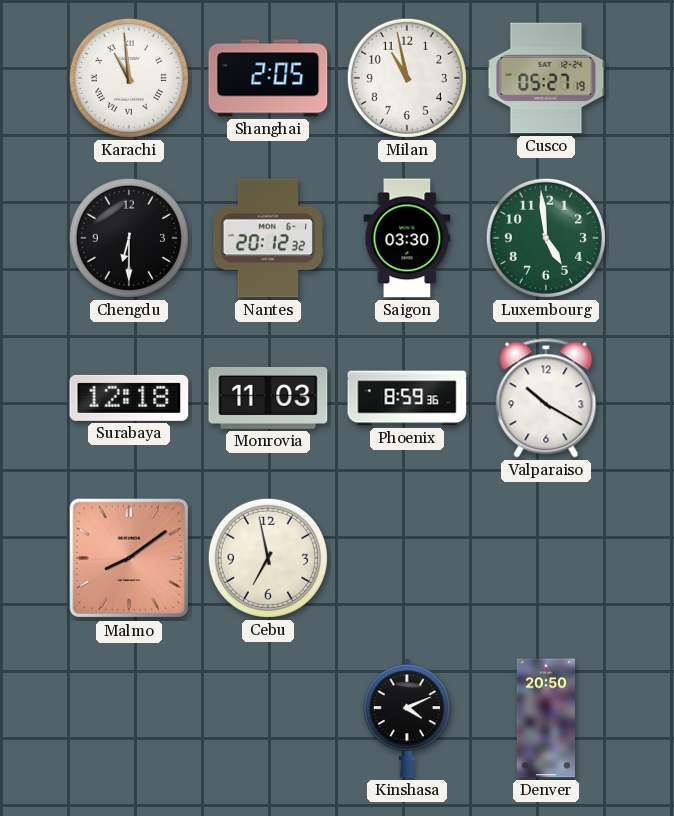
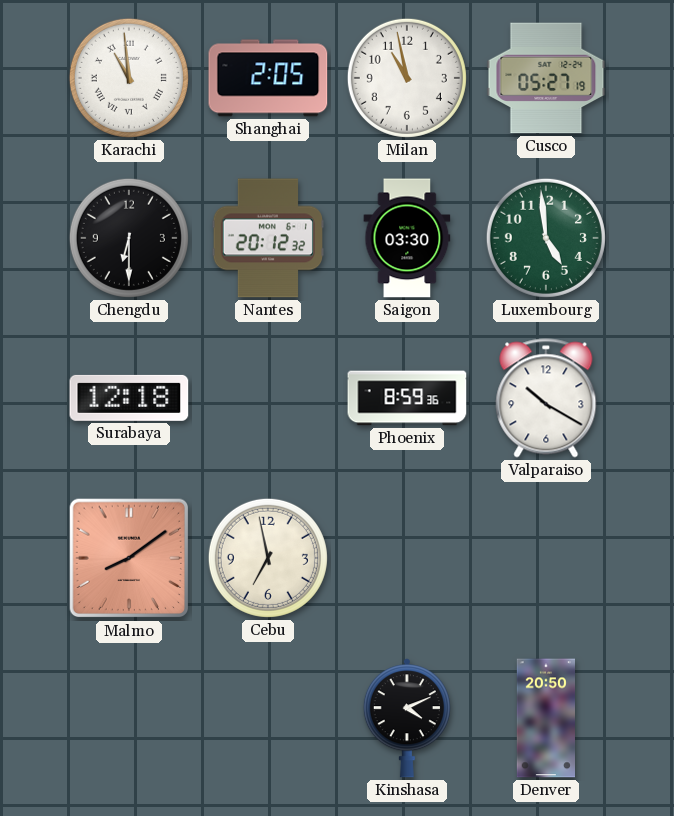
Monrovia: 11:03 -> none
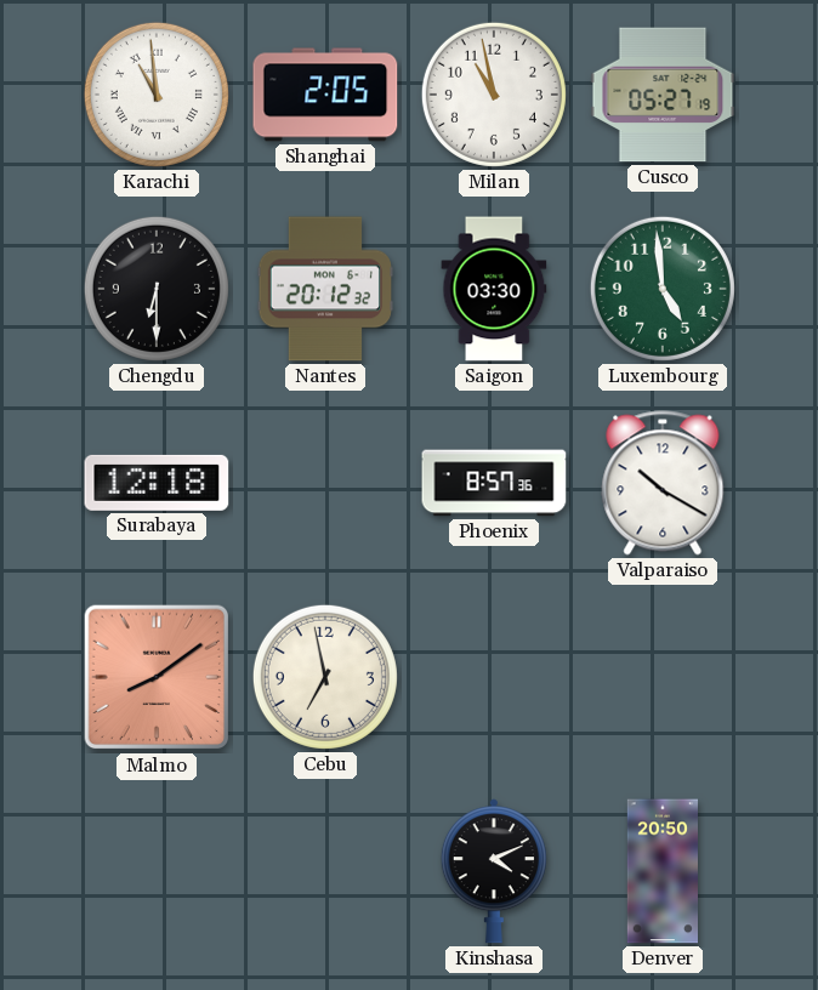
Phoenix: 8:59 -> 8:57
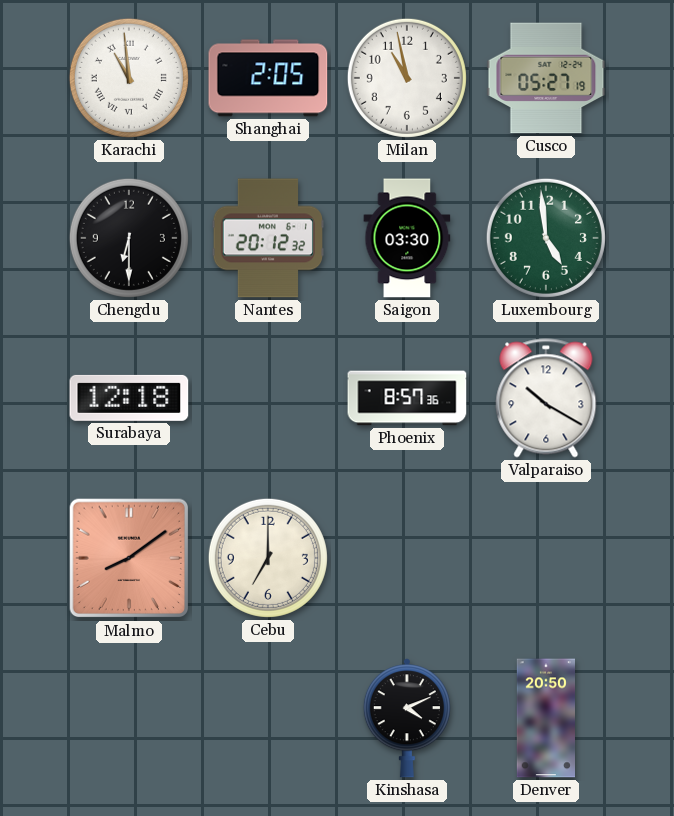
Cebu: 6:58 -> 7:00
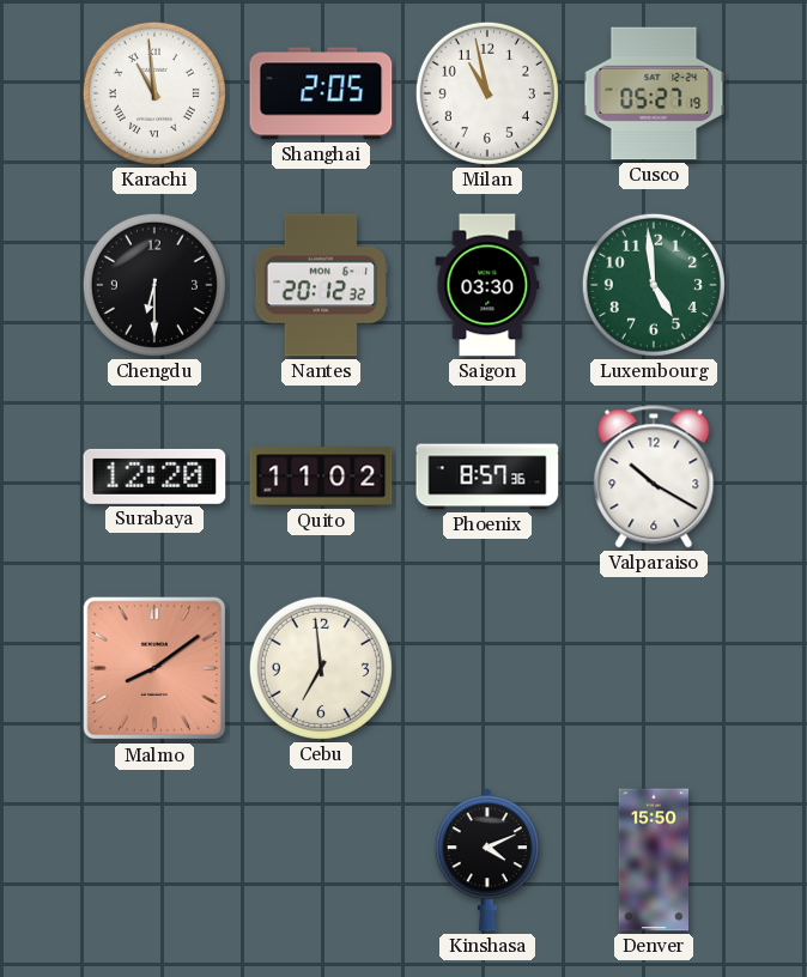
Surabaya: 12:18 -> 12:20
Quito: none -> 11:02
Cebu: 7:00 -> 6:59
Denver: 20:50 -> 15:50
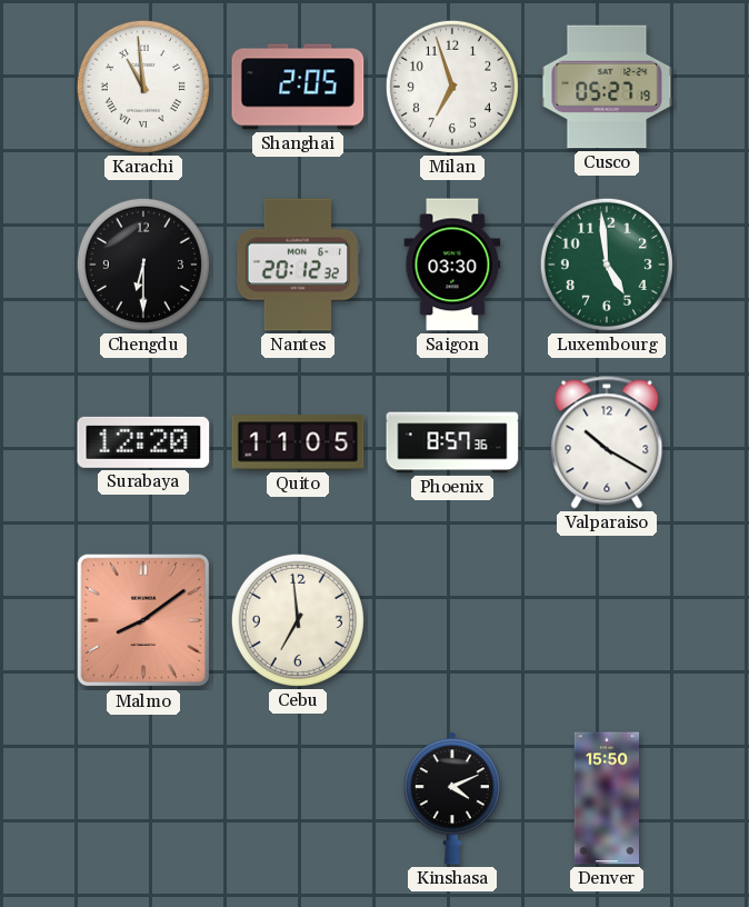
Milan: 10:58 -> 6:57
Quito: 11:02 -> 11:05
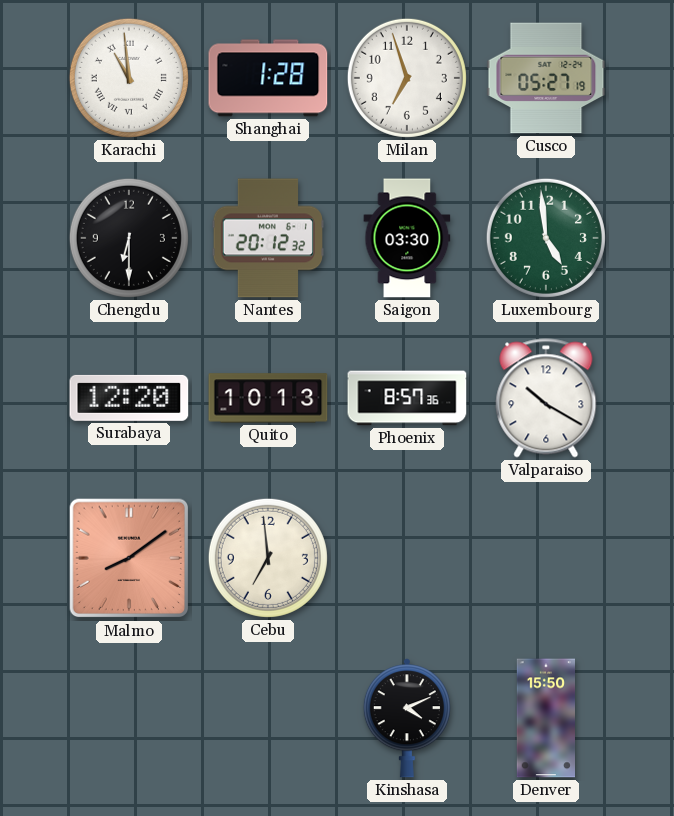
Shanghai: 2:05 -> 1:28
Quito: 11:05 -> 10:13
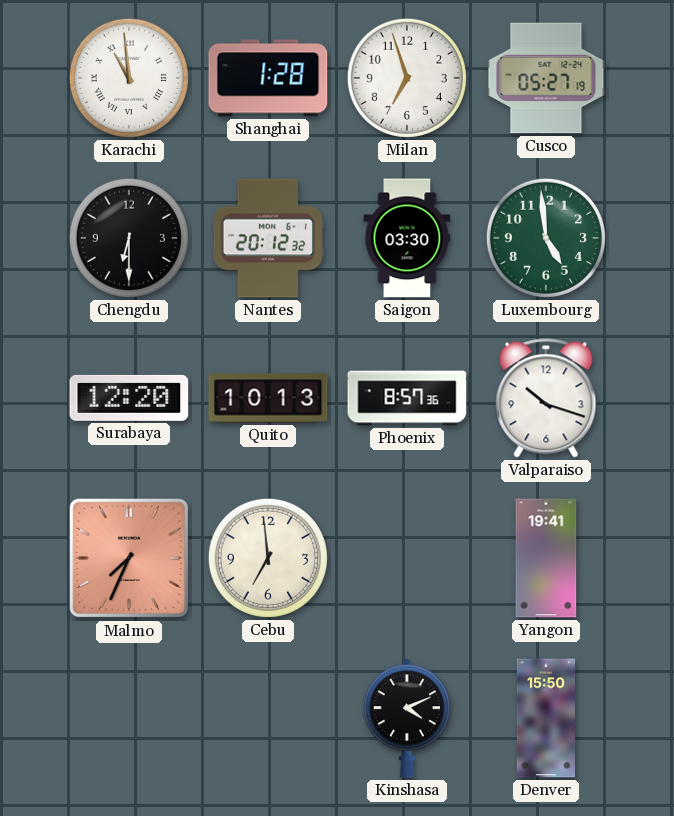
Valparaiso: 10:20 -> 10:18
Malmo: 8:09 -> 7:34
Yangon: none -> 19:41
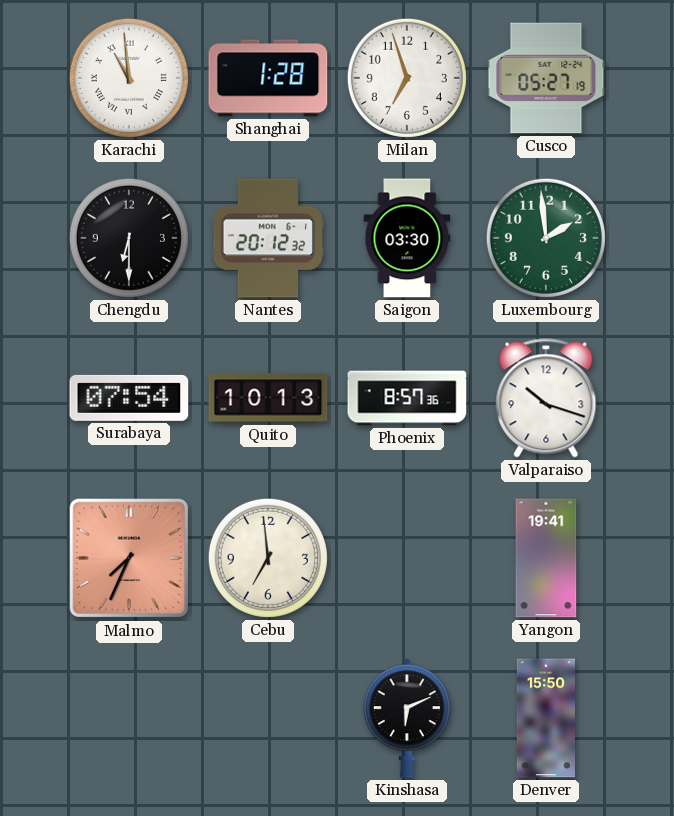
Luxembourg: 4:59 -> 1:59
Surabaya: 12:20 -> 07:54
Kinshasa: 4:11 -> 6:11
